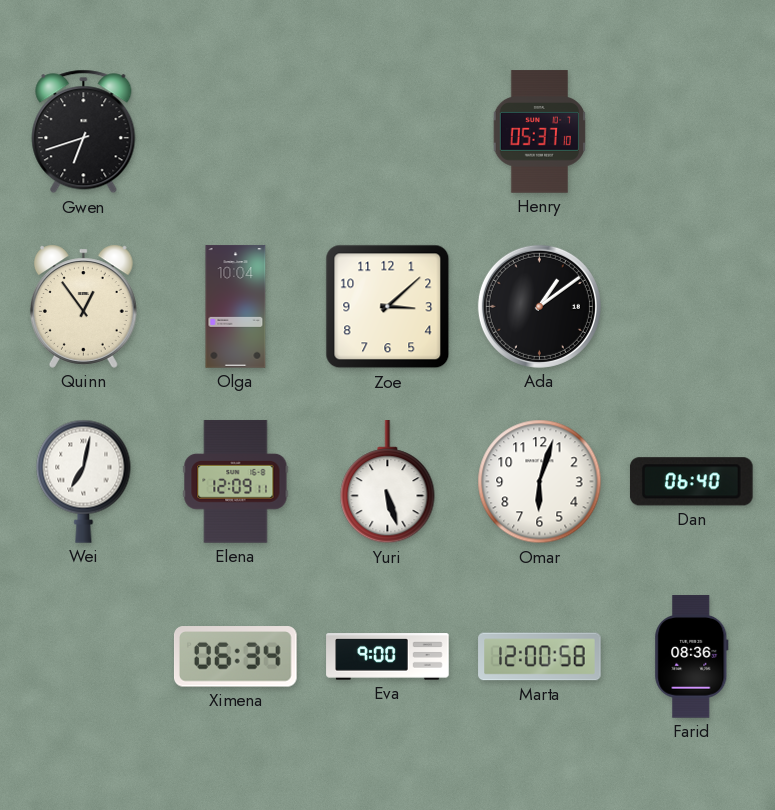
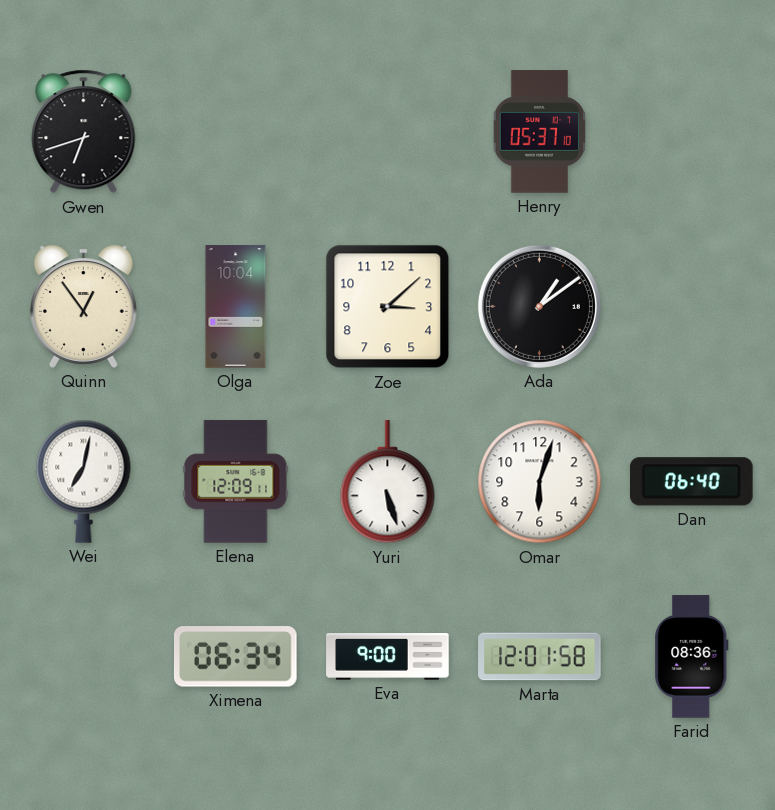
Marta: 12:00 -> 12:01
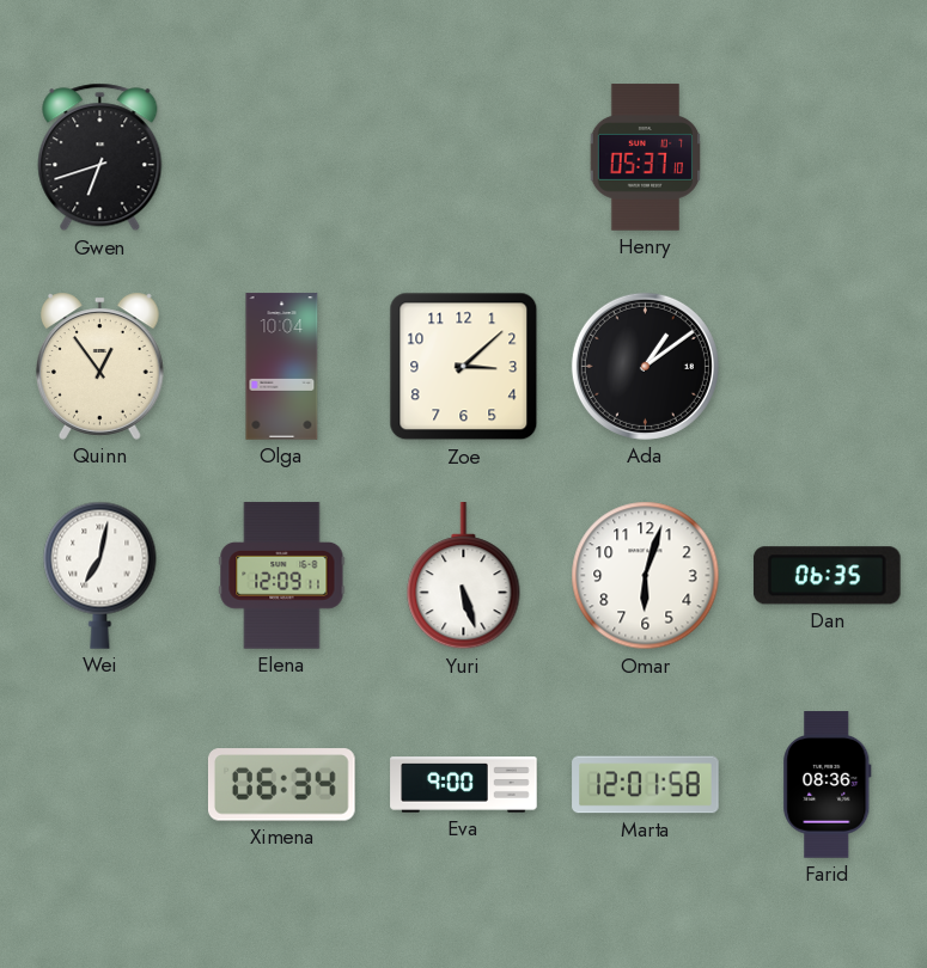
Dan: 06:40 -> 06:35
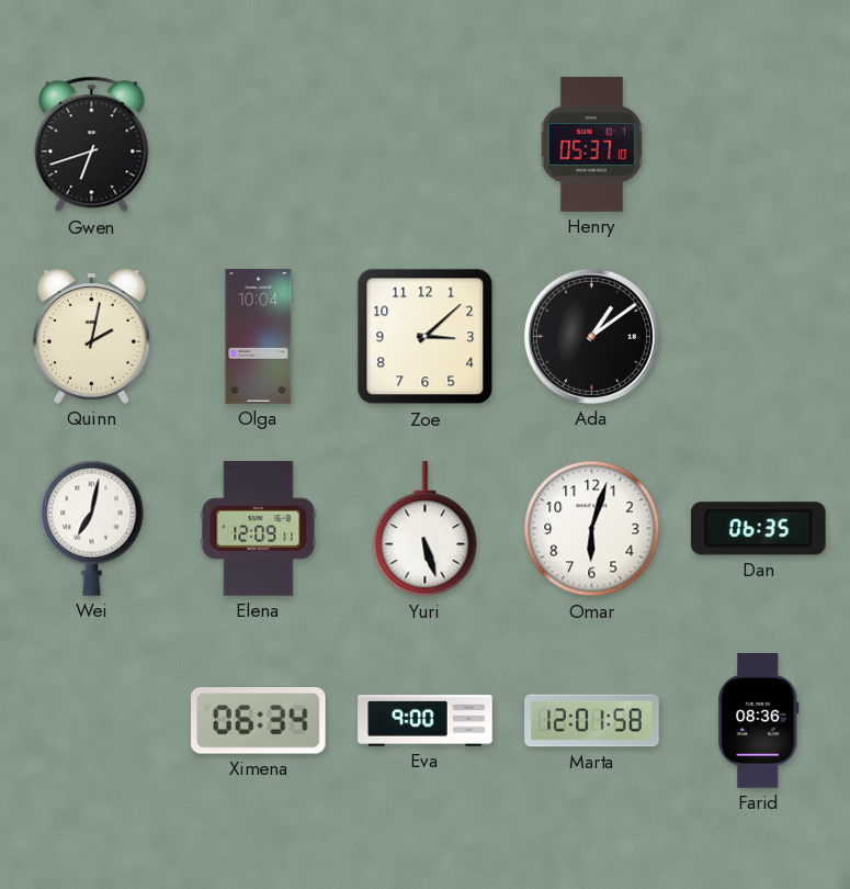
Quinn: 12:54 -> 2:02
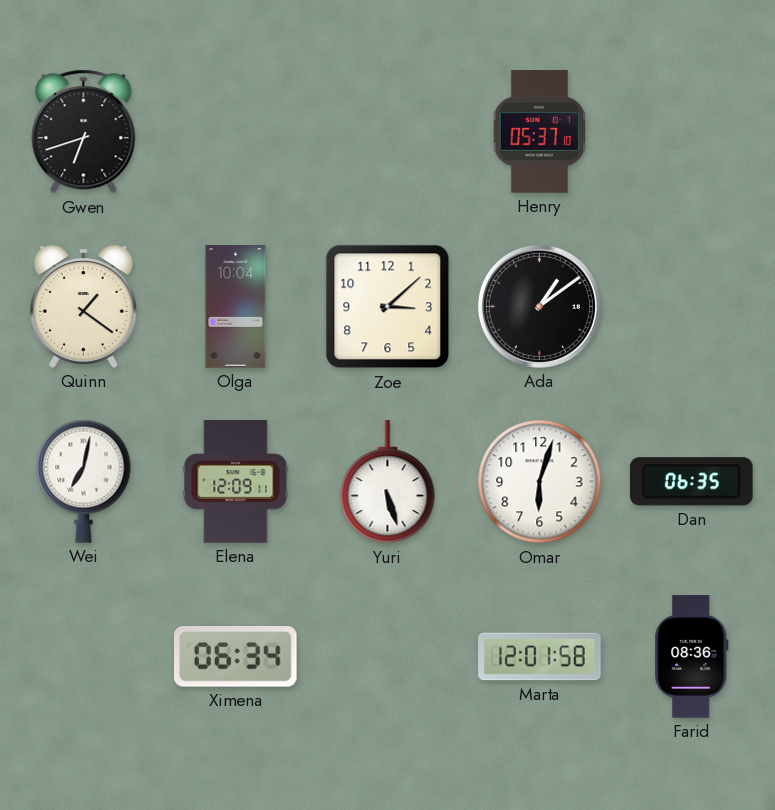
Quinn: 2:02 -> 1:21
Eva: 9:00 -> none
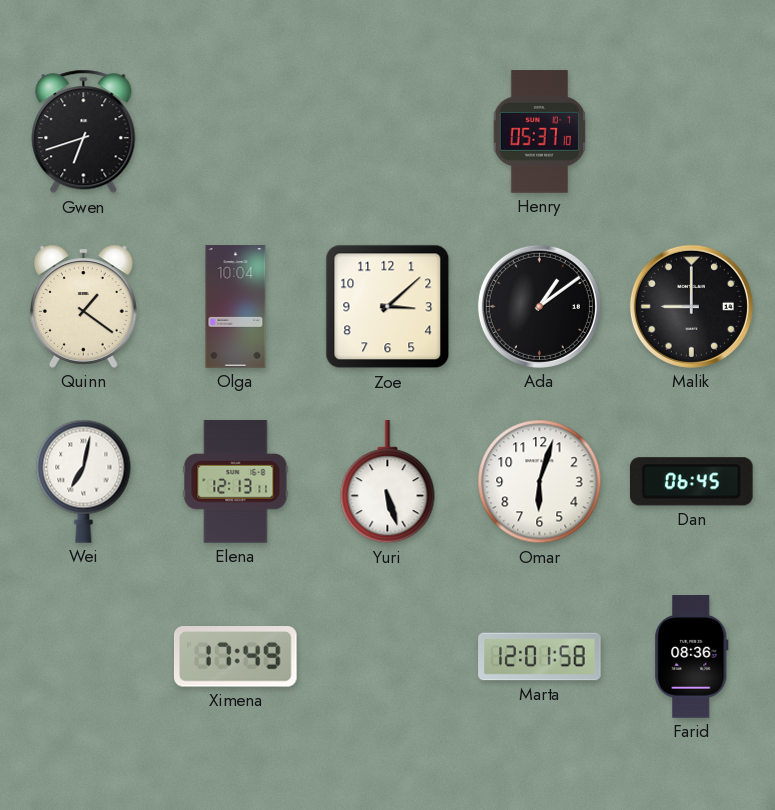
Malik: none -> 9:00
Elena: 12:09 -> 12:13
Dan: 06:35 -> 06:45
Ximena: 06:34 -> 17:49
